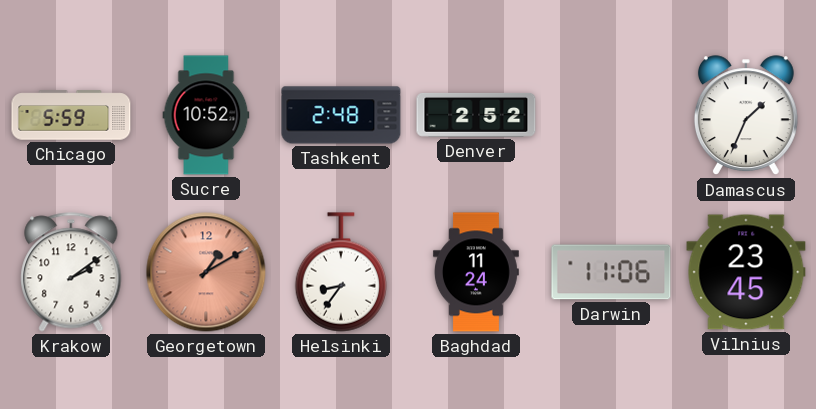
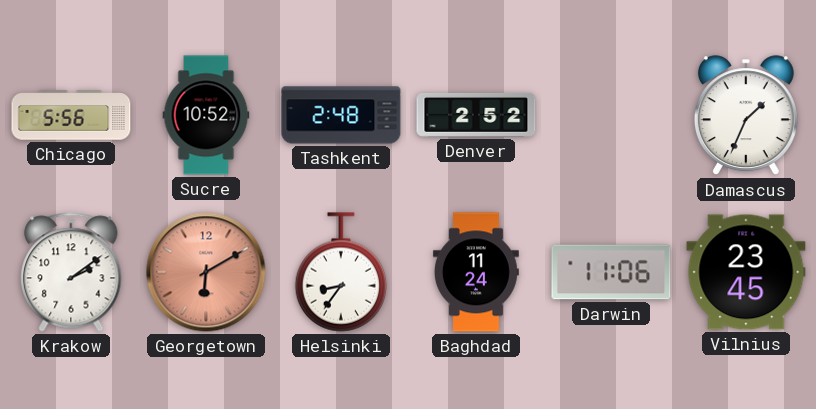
Chicago: 5:59 -> 5:56
Georgetown: 1:10 -> 6:10
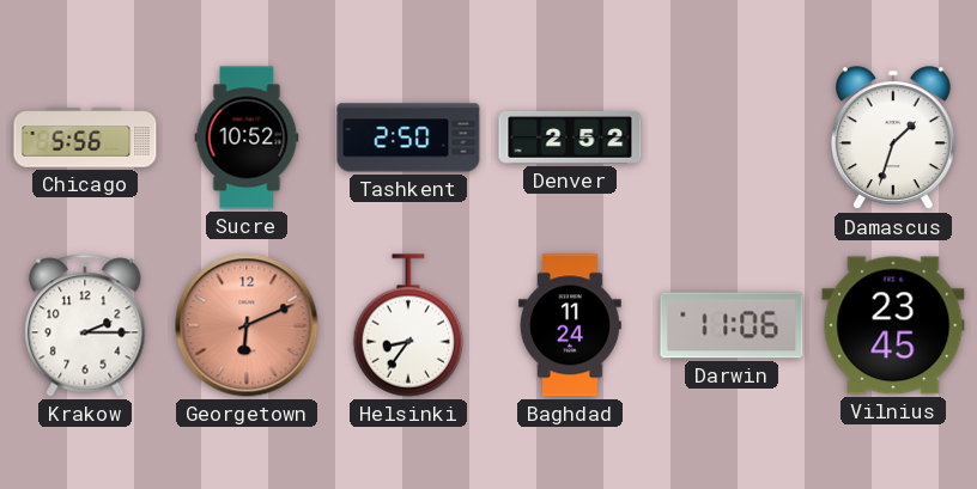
Tashkent: 2:48 -> 2:50
Damascus: 1:34 -> 1:33
Krakow: 2:09 -> 2:15
Georgetown: 6:10 -> 6:11
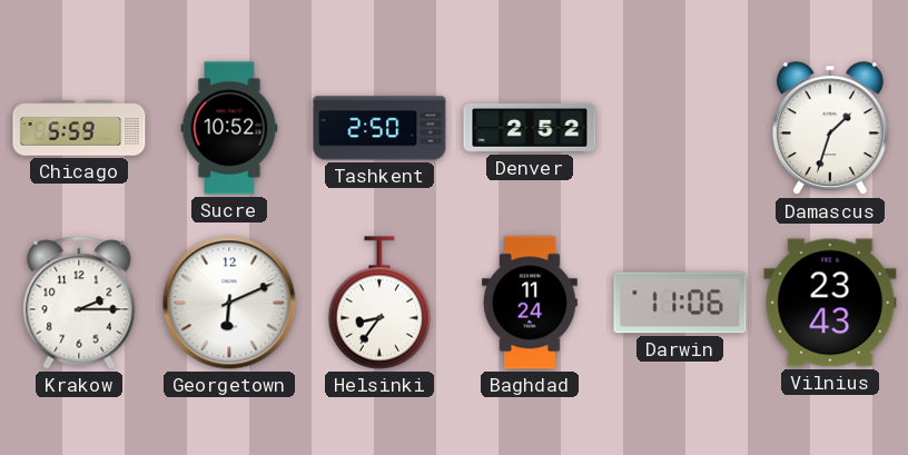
Chicago: 5:56 -> 5:59
Georgetown dial: salmon -> white
Vilnius: 23:45 -> 23:43
